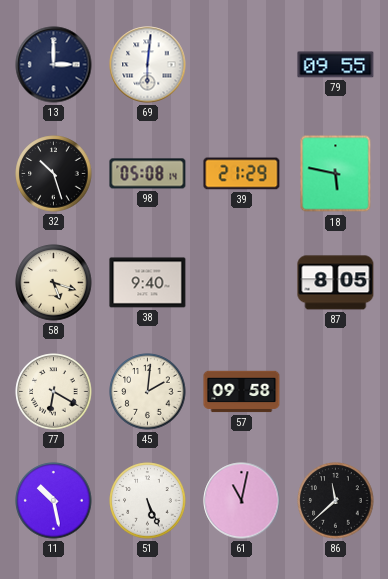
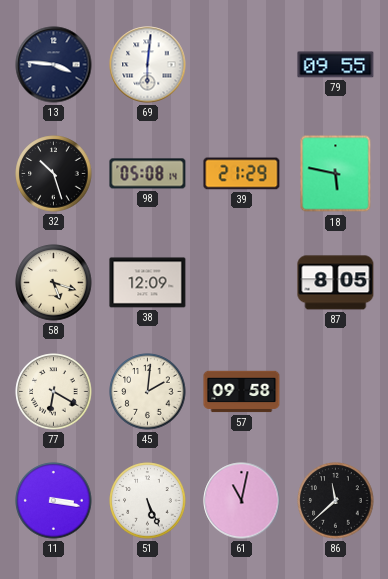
13: 3:00 -> 3:46
38: 9:40 -> 12:09
11: 10:28 -> 3:17
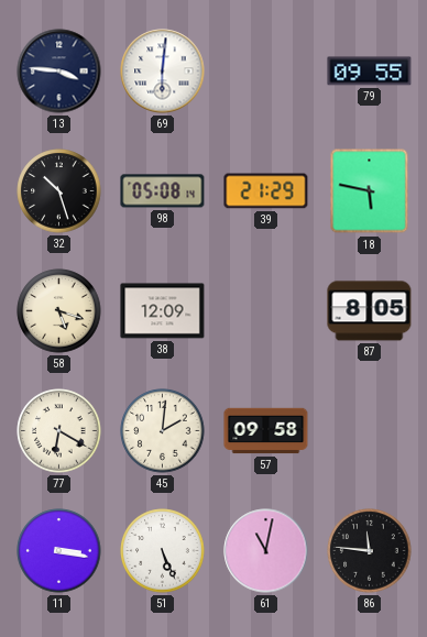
86: 11:38 -> 11:46
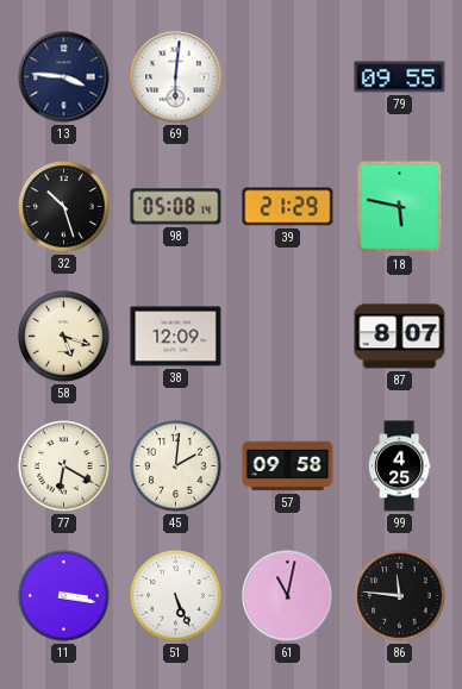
87: 8:05 -> 8:07
99: none -> 4:25
